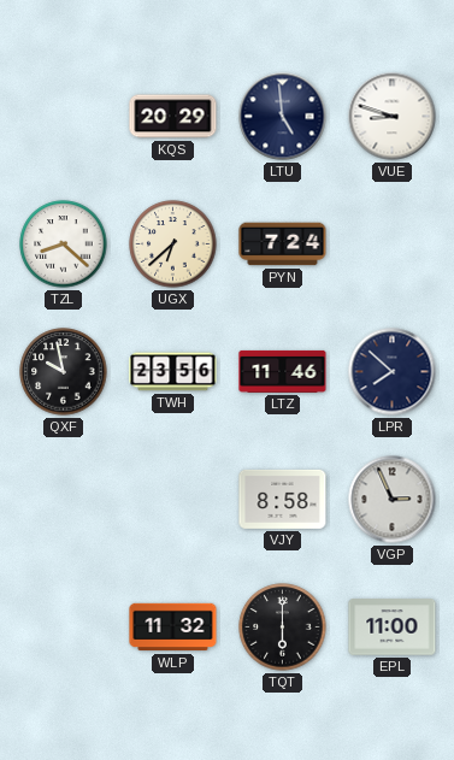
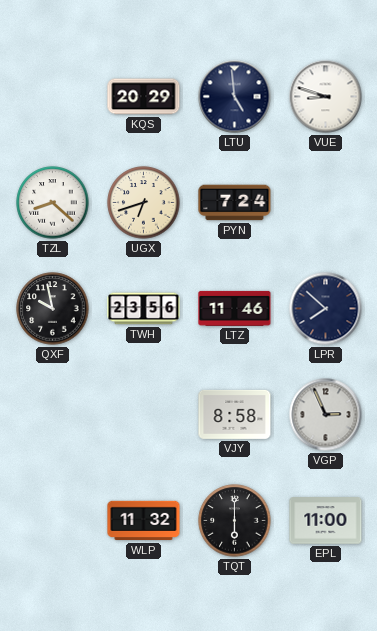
UGX: 6:38 -> 6:42
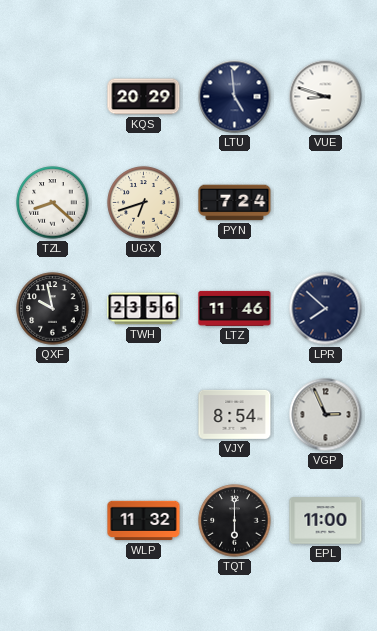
VJY: 8:58 -> 8:54
